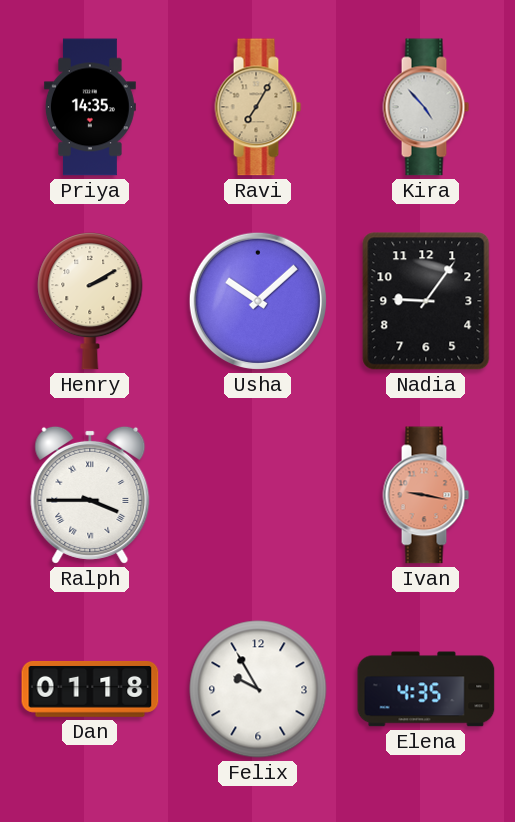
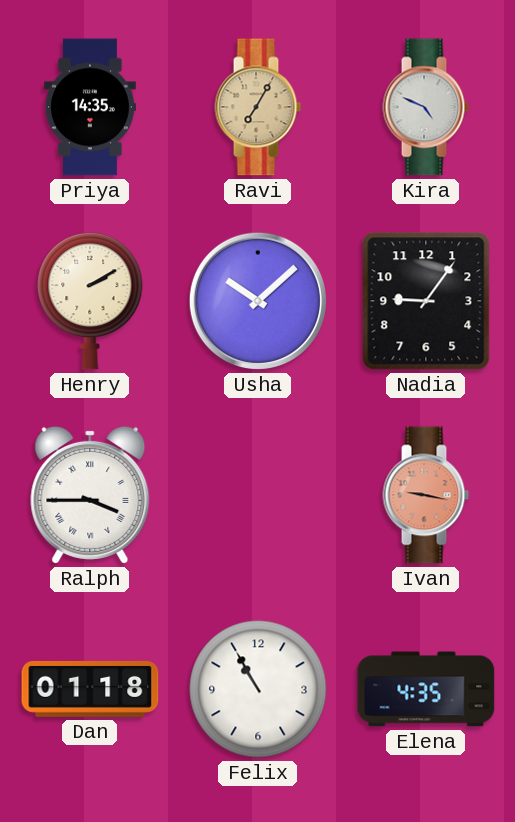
Kira: 4:53 -> 4:49
Felix: 9:55 -> 10:55
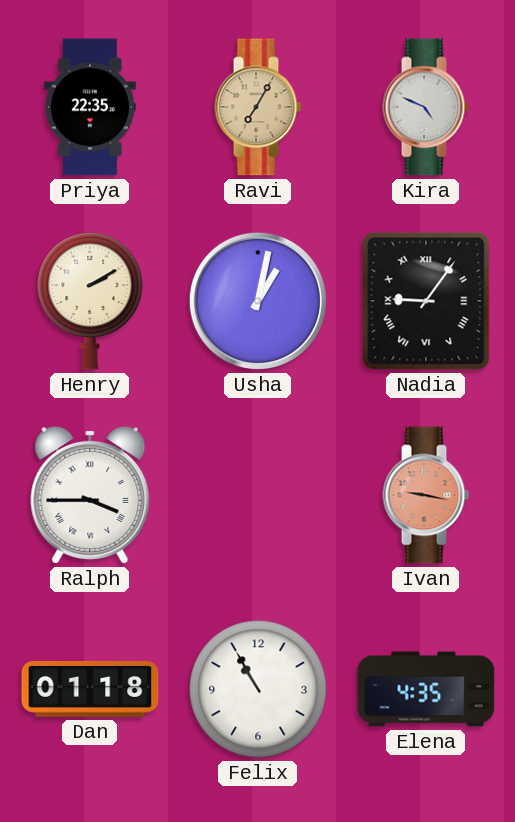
Priya: 14:35 -> 22:35
Usha: 10:08 -> 1:02
Nadia numerals: Arabic -> Roman
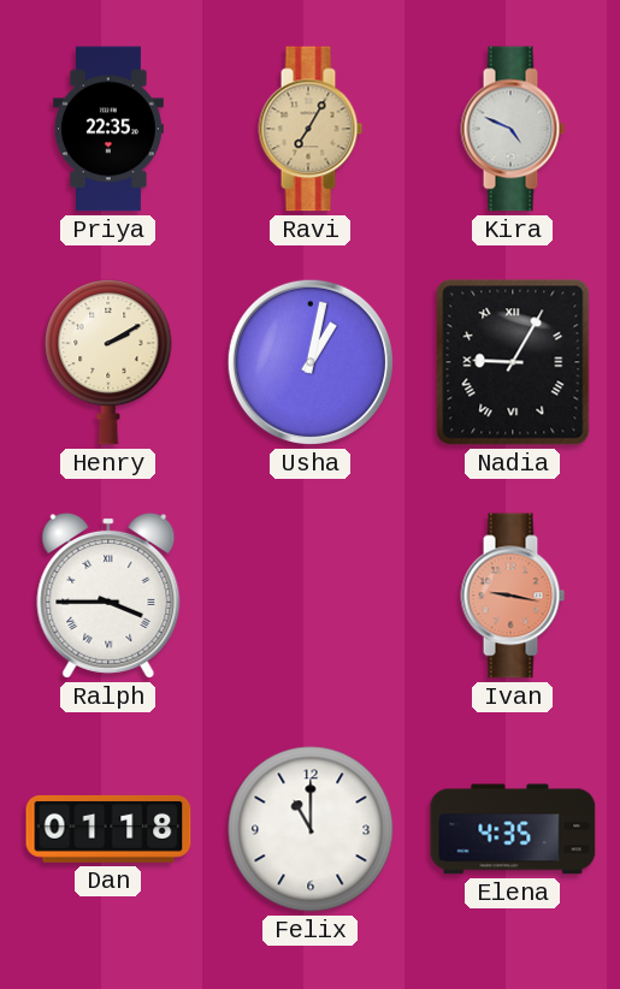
Nadia: 9:06 -> 9:05
Felix: 10:55 -> 11:00
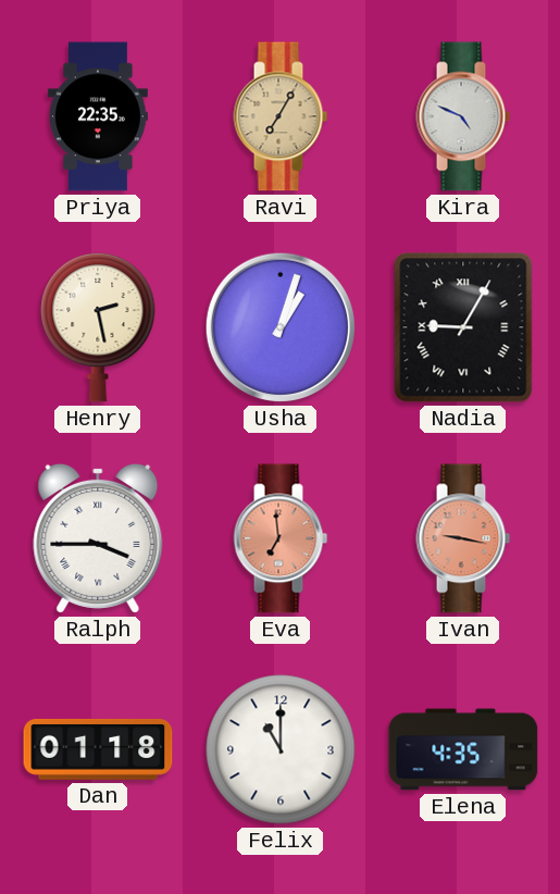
Henry: 2:10 -> 2:28
Usha: 1:02 -> 1:03
Eva: none -> 6:59
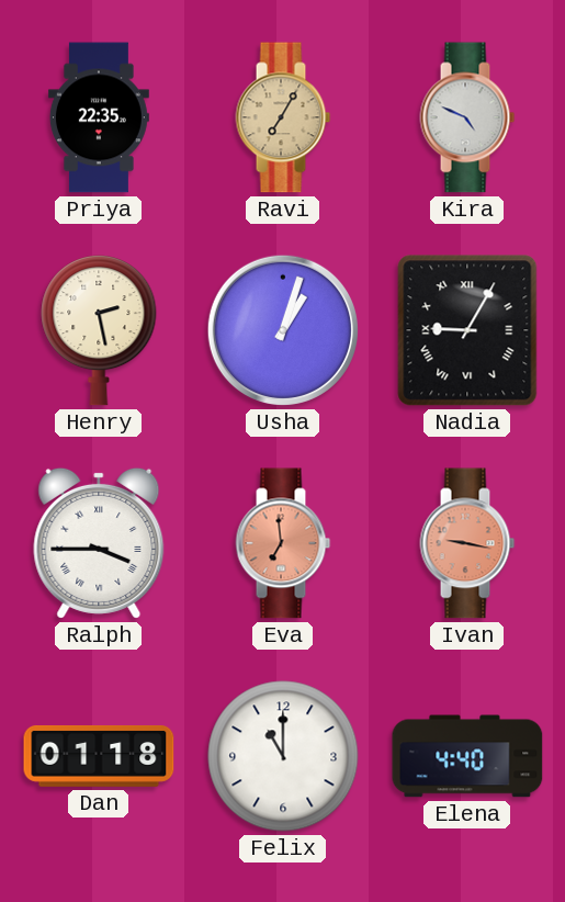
Elena: 4:35 -> 4:40
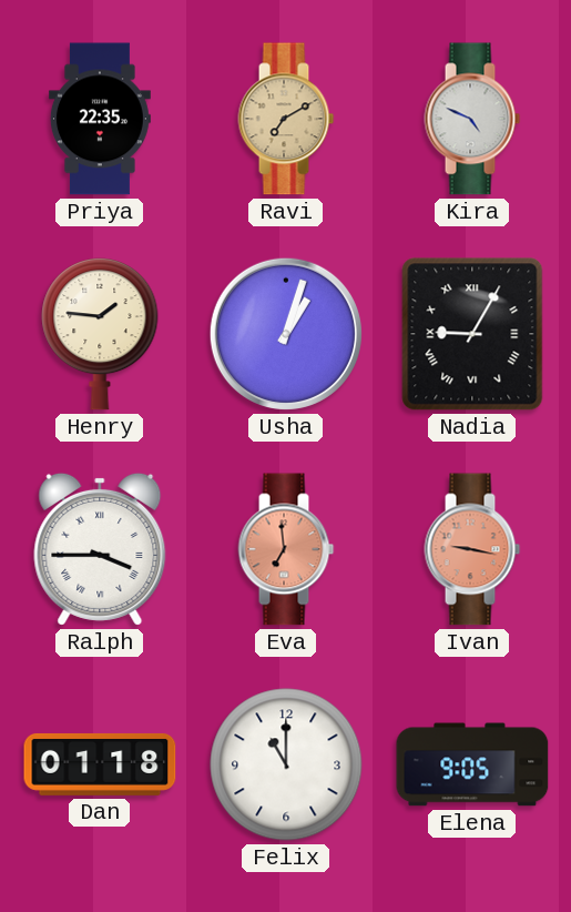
Ravi: 7:05 -> 7:10
Henry: 2:28 -> 1:46
Elena: 4:40 -> 9:05
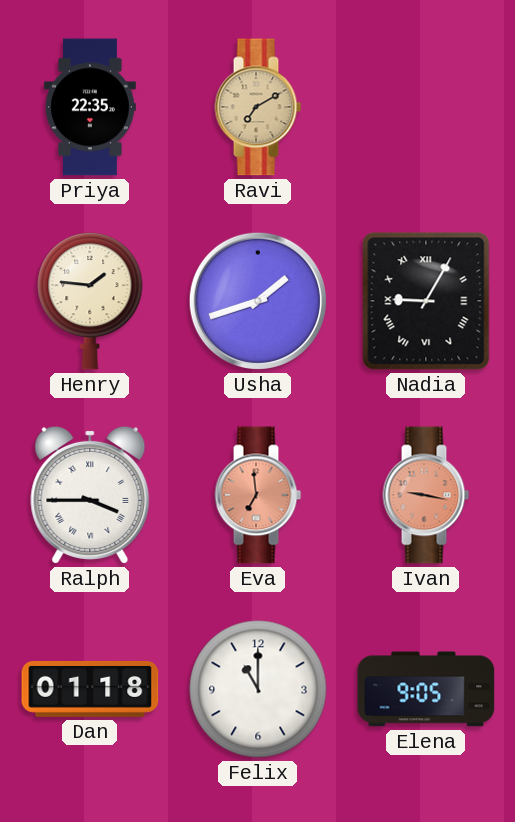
Kira: 4:49 -> none
Usha: 1:03 -> 1:42
